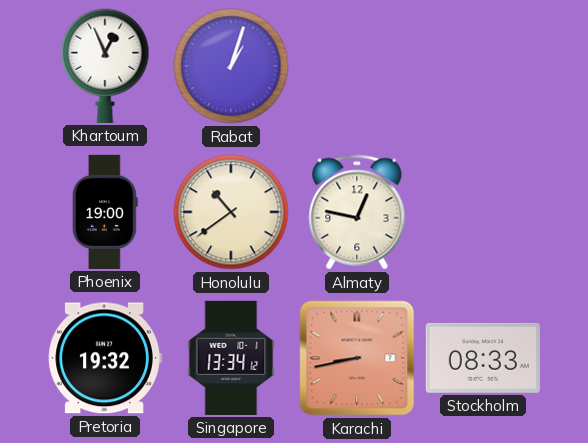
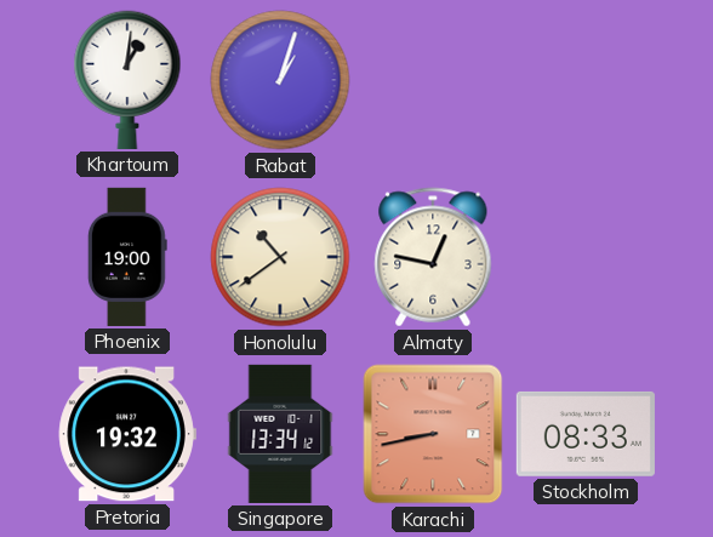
Khartoum: 12:56 -> 1:01
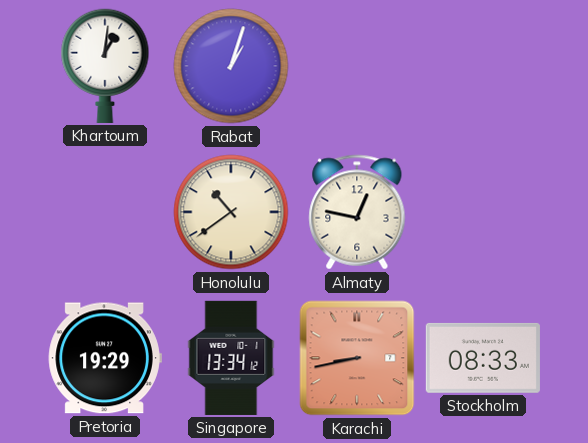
Phoenix: 19:00 -> none
Pretoria: 19:32 -> 19:29
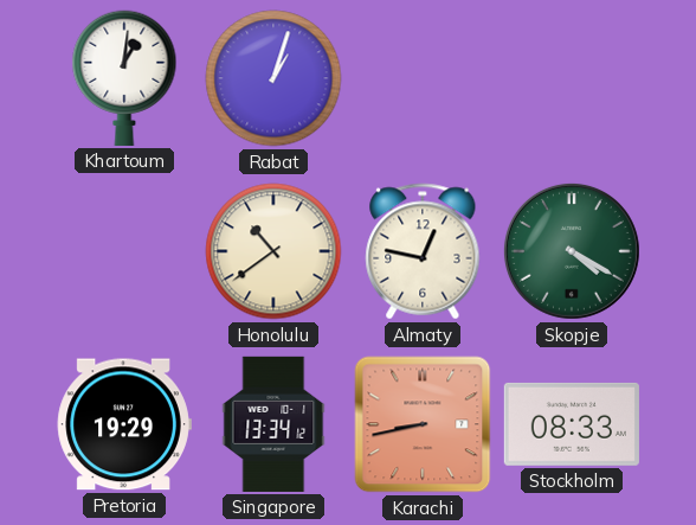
Skopje: none -> 4:20
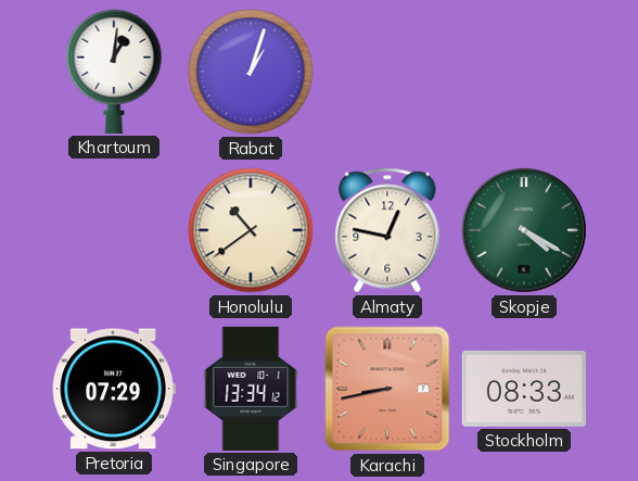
Pretoria: 19:29 -> 07:29
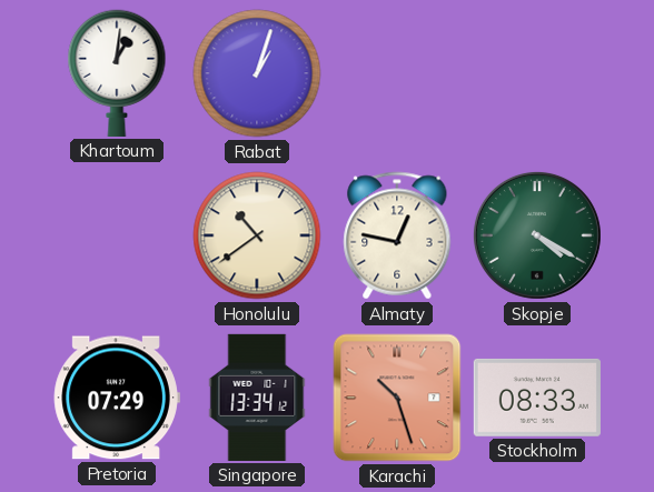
Karachi: 8:43 -> 10:27
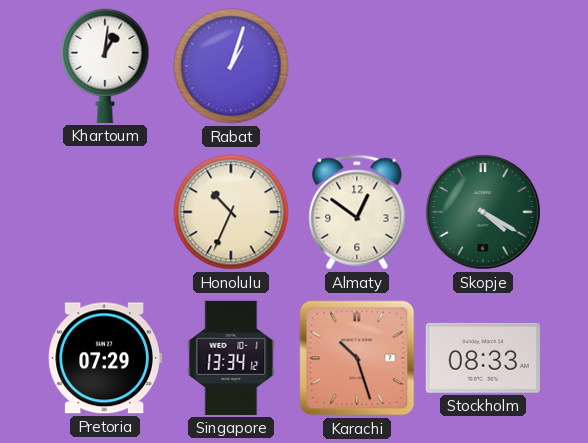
Honolulu: 10:39 -> 10:34
Almaty: 12:47 -> 12:51
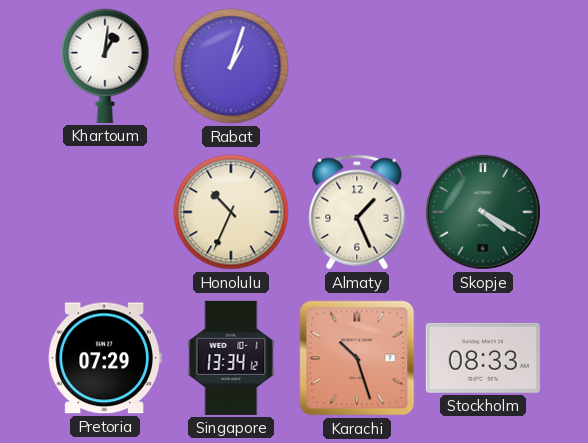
Almaty: 12:51 -> 1:26
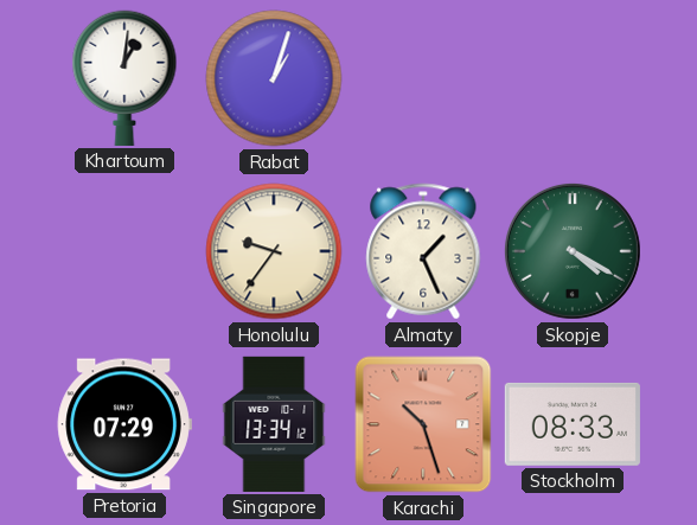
Honolulu: 10:34 -> 9:36
